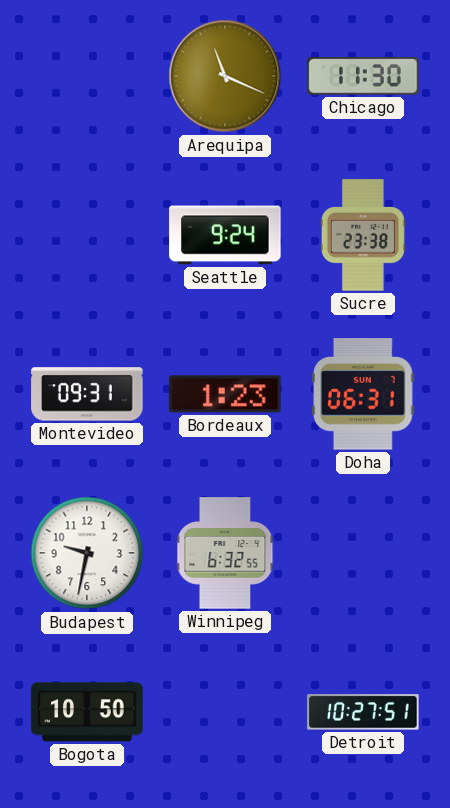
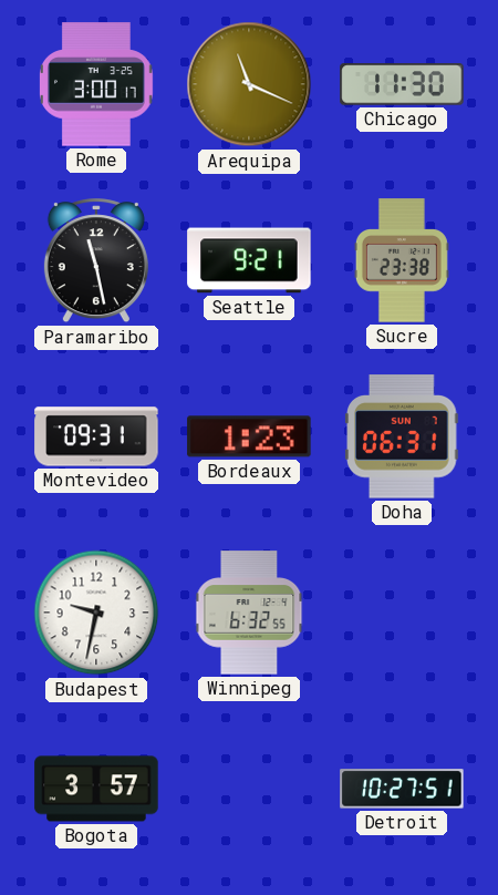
Rome: none -> 3:00
Paramaribo: none -> 11:28
Seattle: 9:24 -> 9:21
Bogota: 10:50 -> 3:57
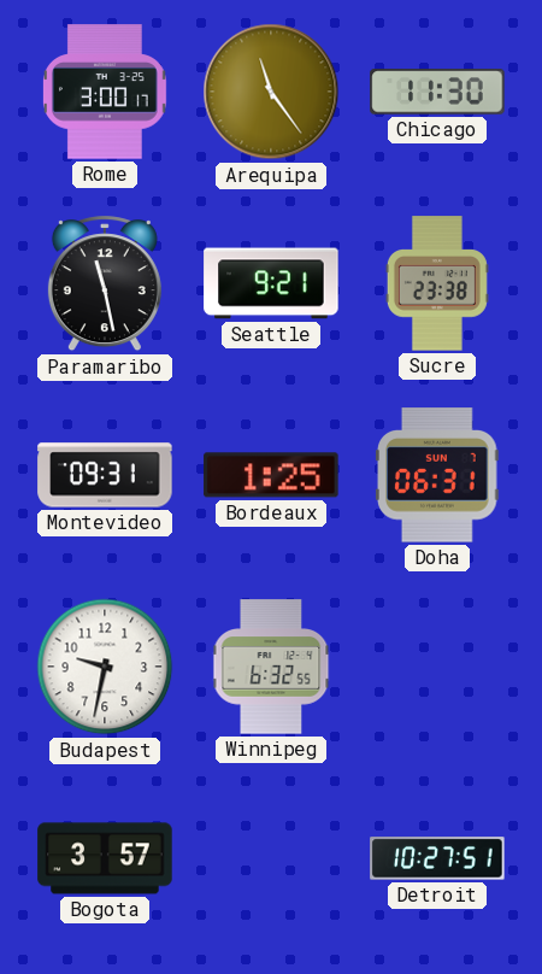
Arequipa: 11:19 -> 11:24
Bordeaux: 1:23 -> 1:25
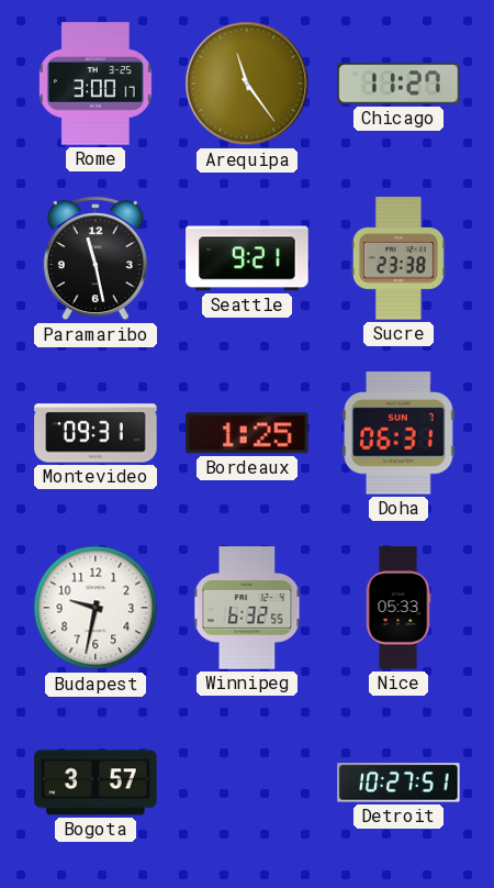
Chicago: 11:30 -> 11:27
Nice: none -> 05:33
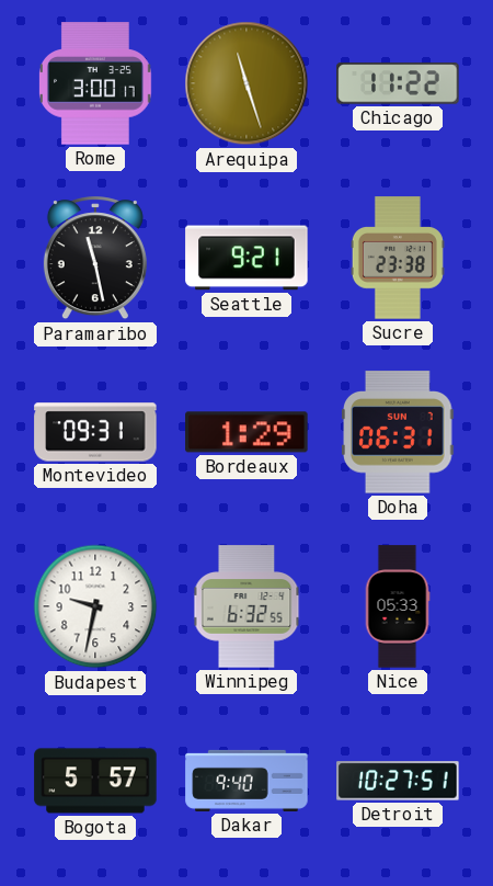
Arequipa: 11:24 -> 11:27
Chicago: 11:27 -> 11:22
Bordeaux: 1:25 -> 1:29
Bogota: 3:57 -> 5:57
Dakar: none -> 9:40
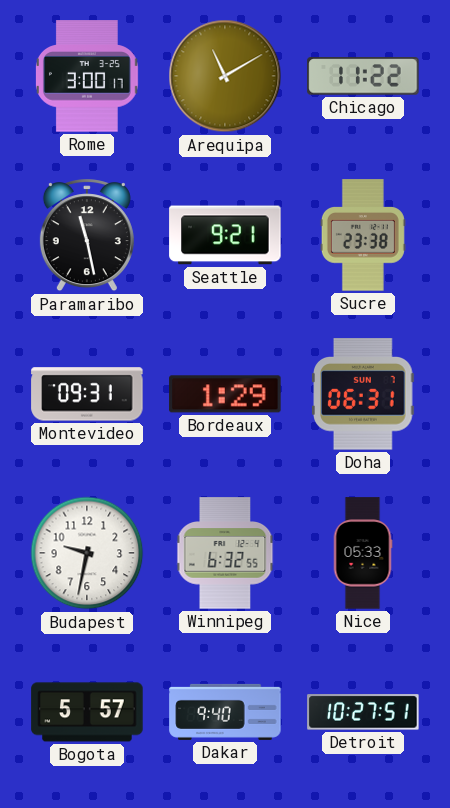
Arequipa: 11:27 -> 11:10
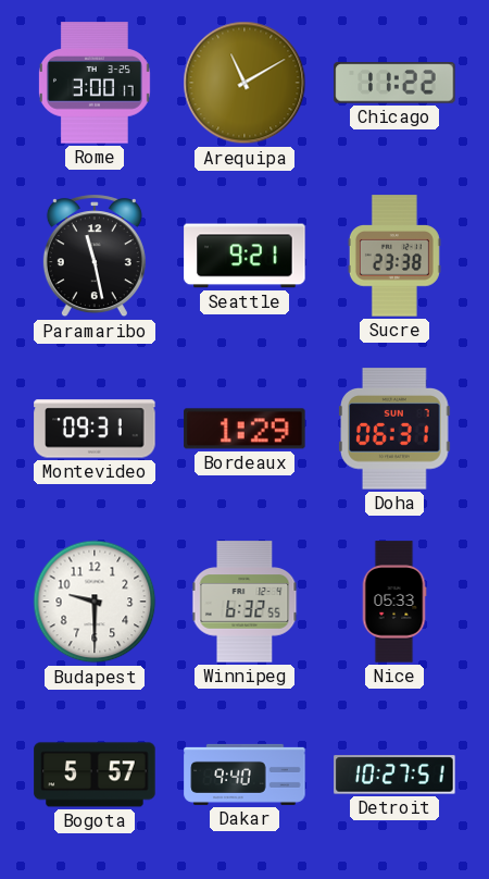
Budapest: 9:32 -> 9:30
